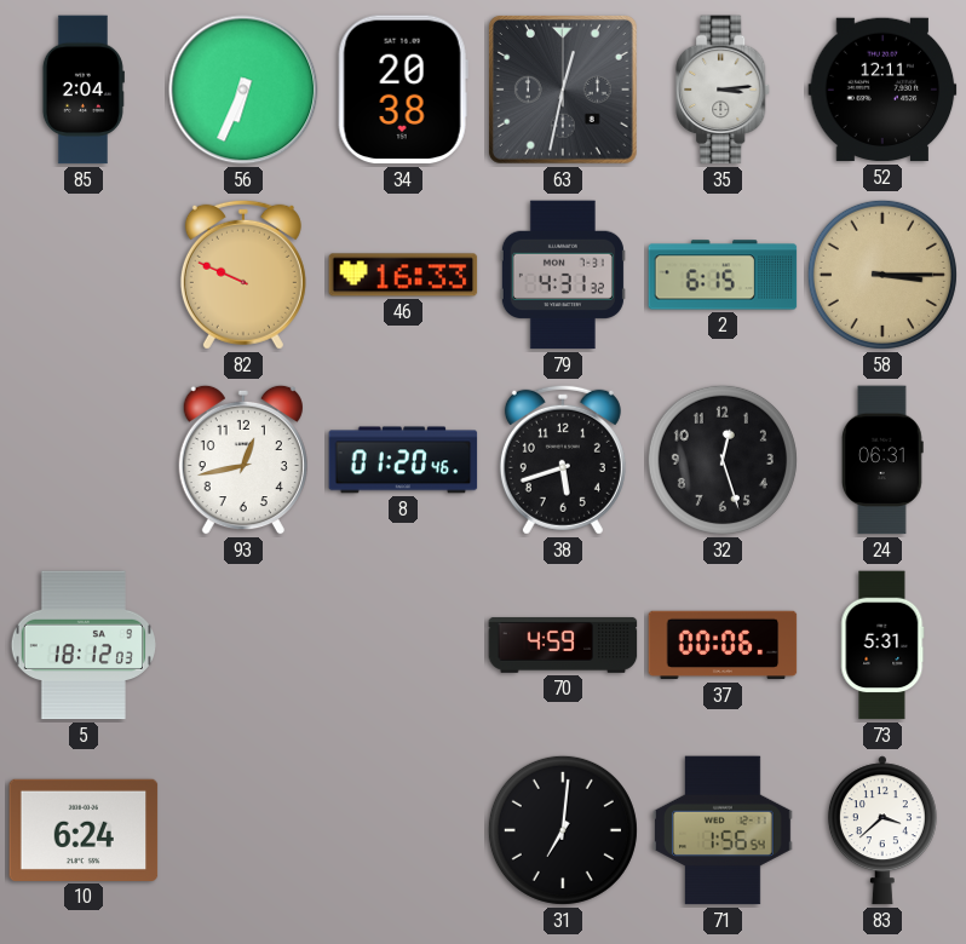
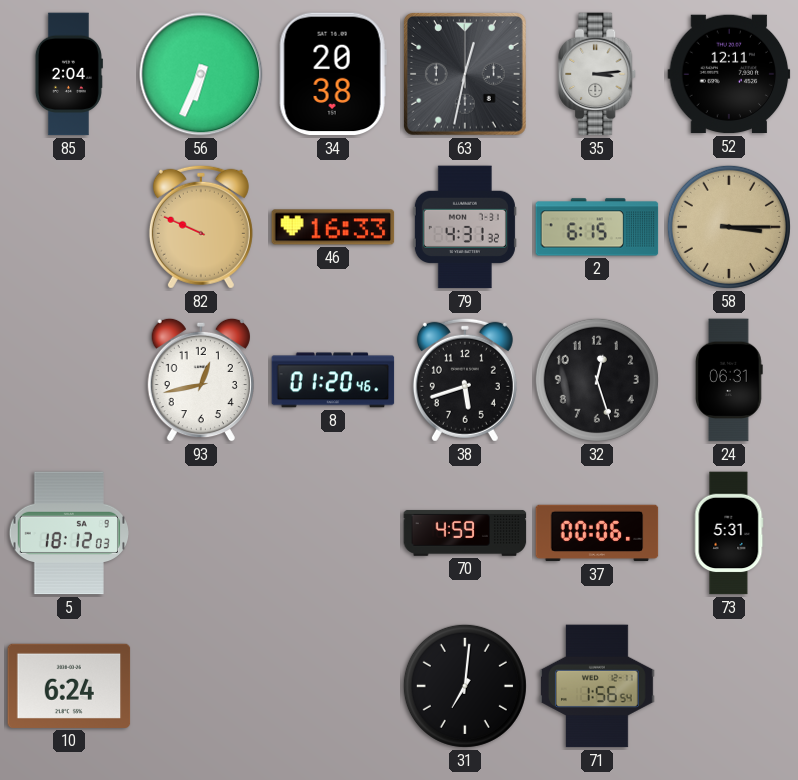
83: 3:38 -> none
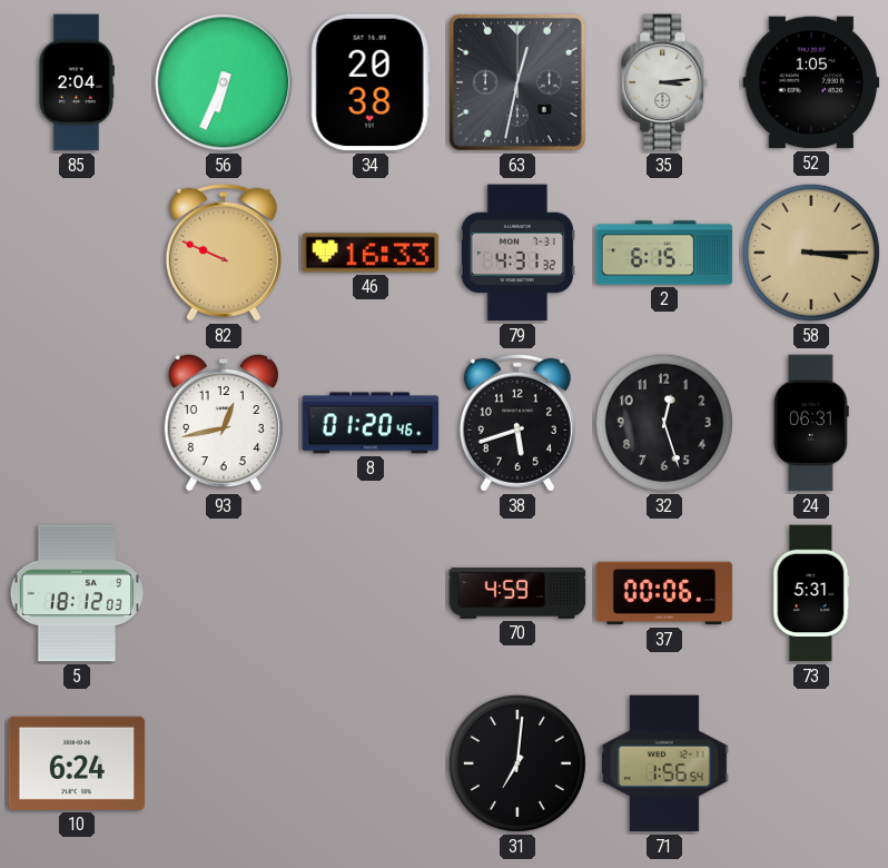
52: 12:11 -> 1:05
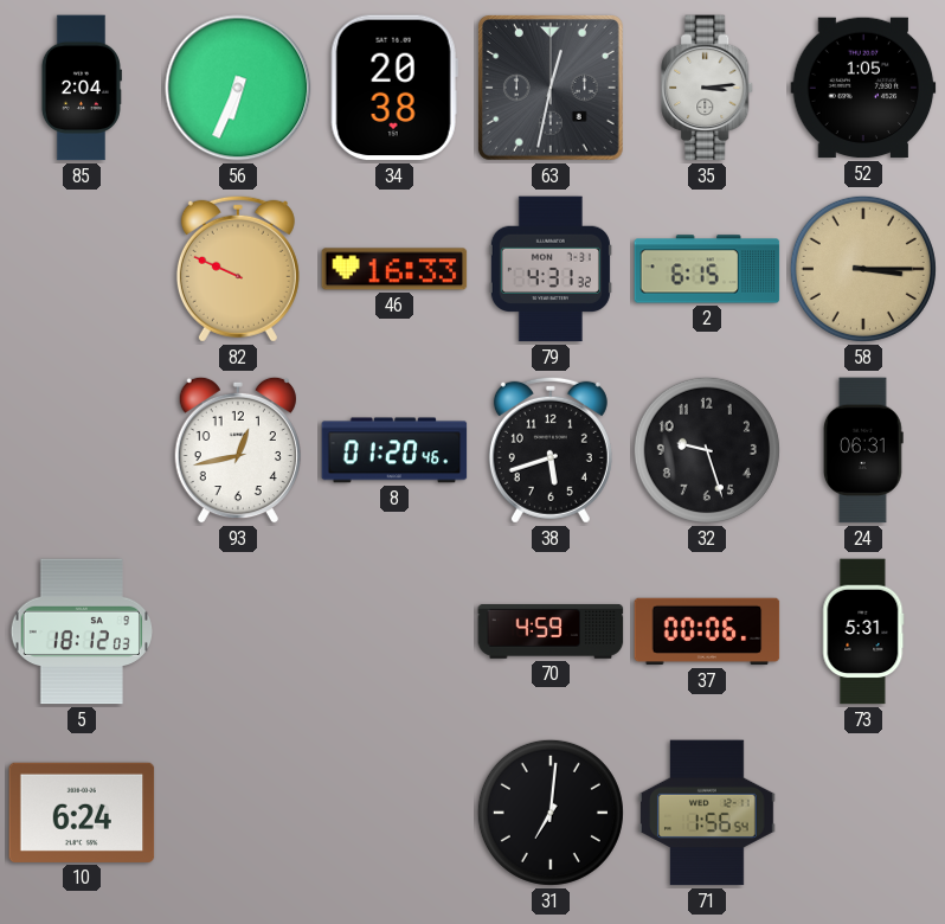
32: 12:27 -> 9:27
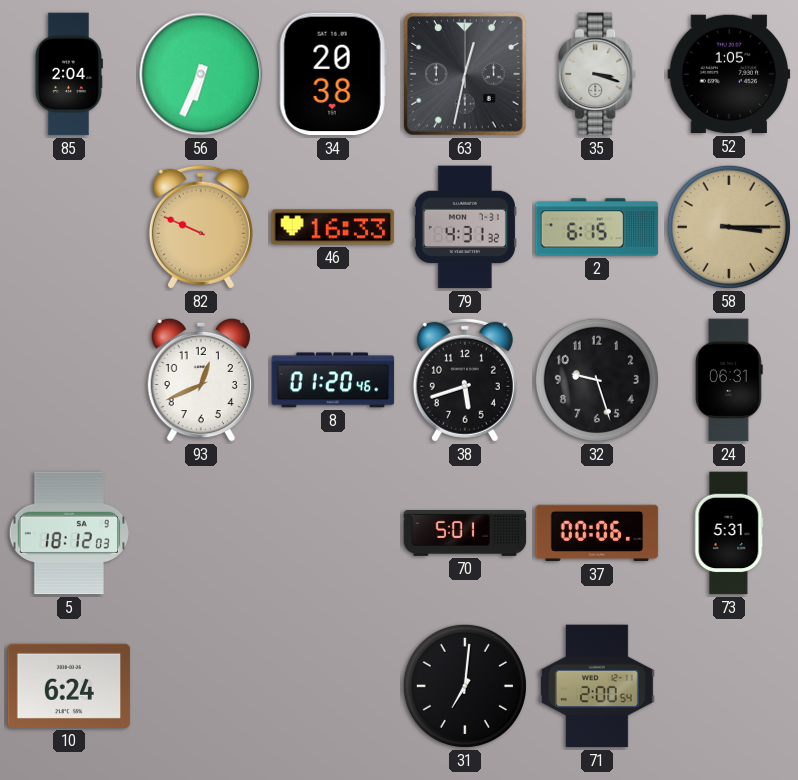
35: 3:14 -> 3:18
93: 12:43 -> 12:41
70: 4:59 -> 5:01
71: 1:56 -> 2:00
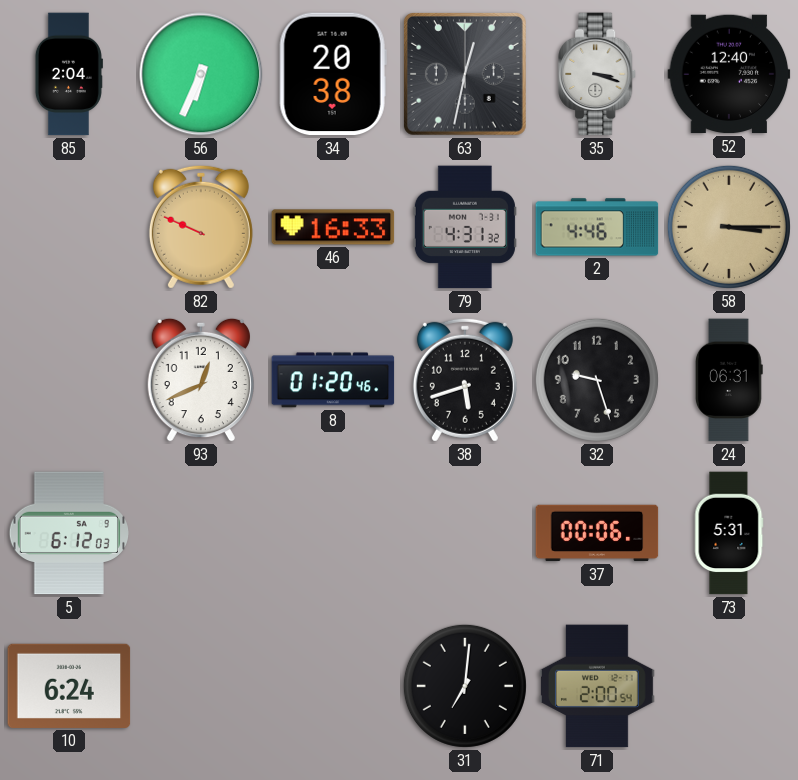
52: 1:05 -> 12:40
2: 6:15 -> 4:46
5: 18:12 -> 6:12
70: 5:01 -> none
